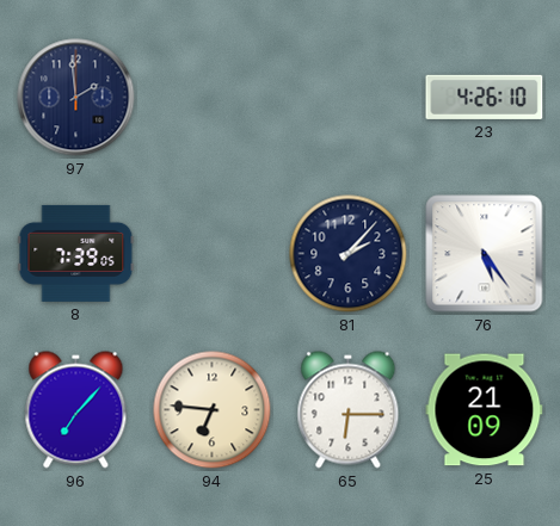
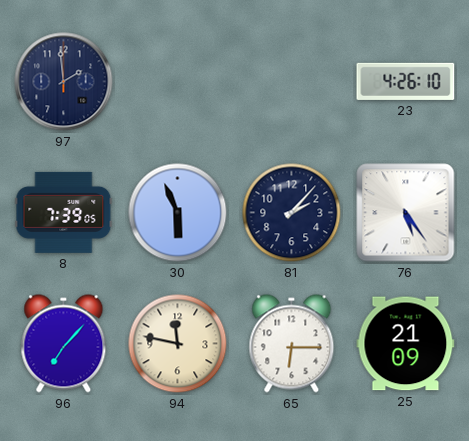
30: none -> 5:56
94: 6:46 -> 11:47
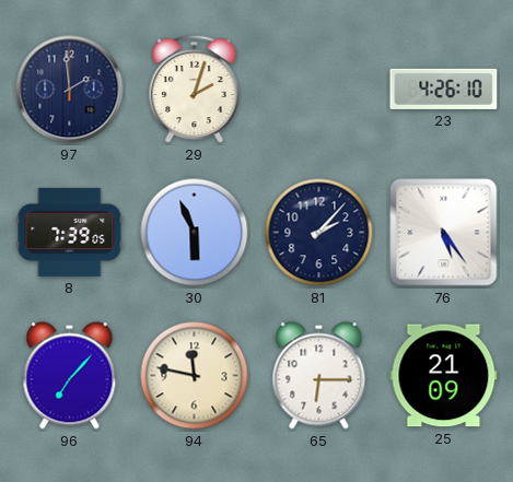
29: none -> 2:03
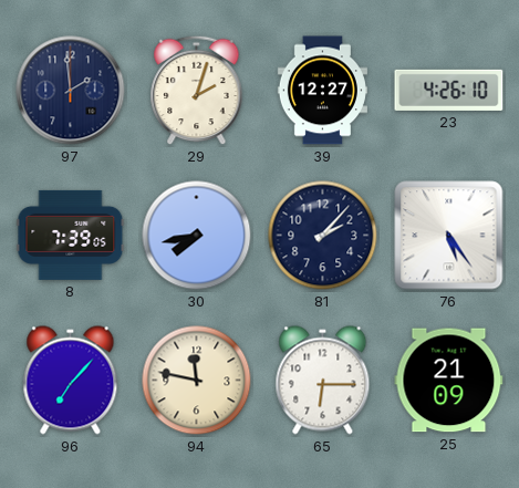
39: none -> 12:27
30: 5:56 -> 7:43
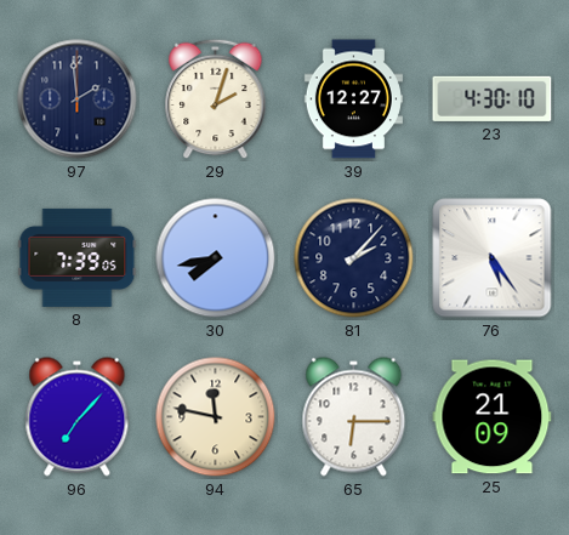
23: 4:26 -> 4:30
